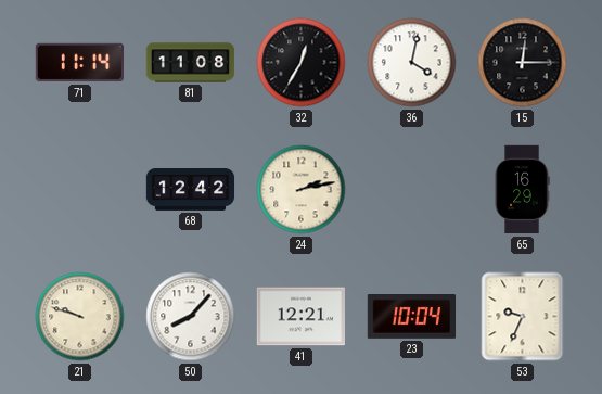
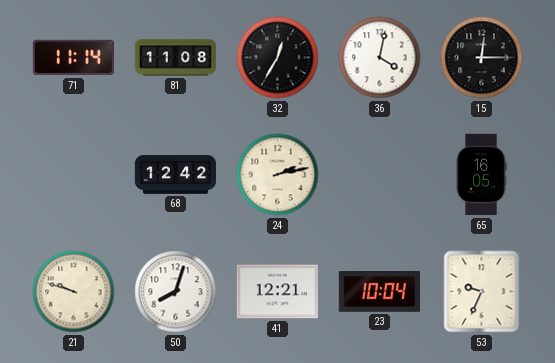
65: 16:29 -> 16:05
50: 8:07 -> 8:03
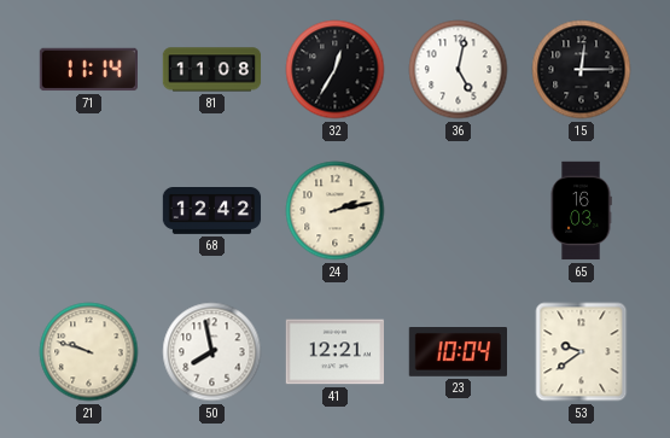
36: 4:02 -> 5:02
65: 16:05 -> 16:03
50: 8:03 -> 7:58
53: 9:34 -> 9:39
